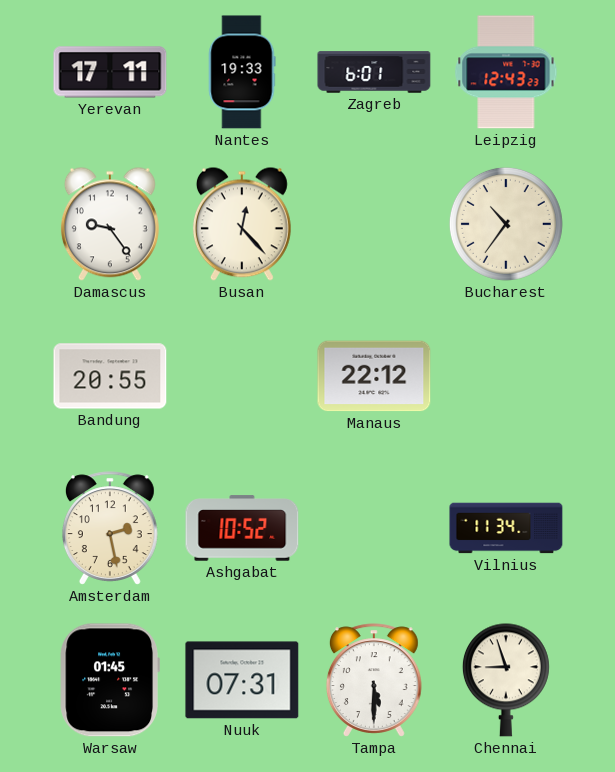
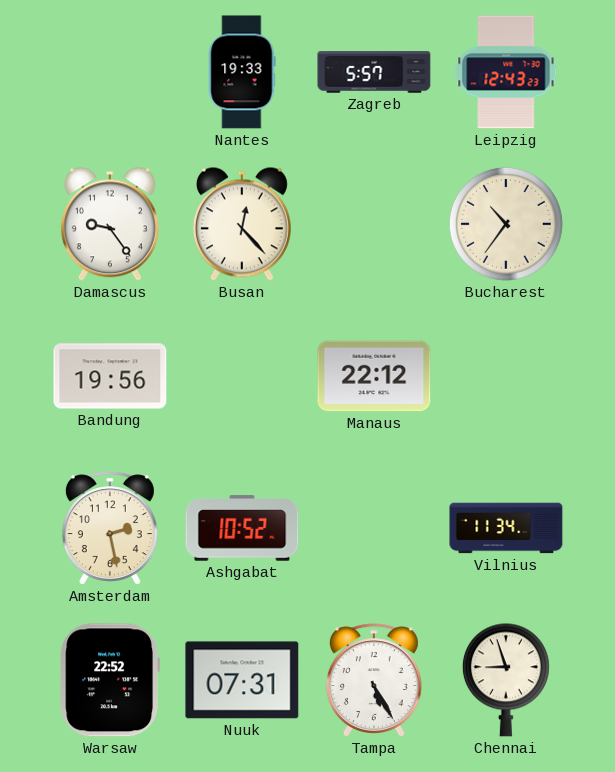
Yerevan: 17:11 -> none
Zagreb: 6:01 -> 5:57
Bandung: 20:55 -> 19:56
Warsaw: 01:45 -> 22:52
Tampa: 5:30 -> 5:25
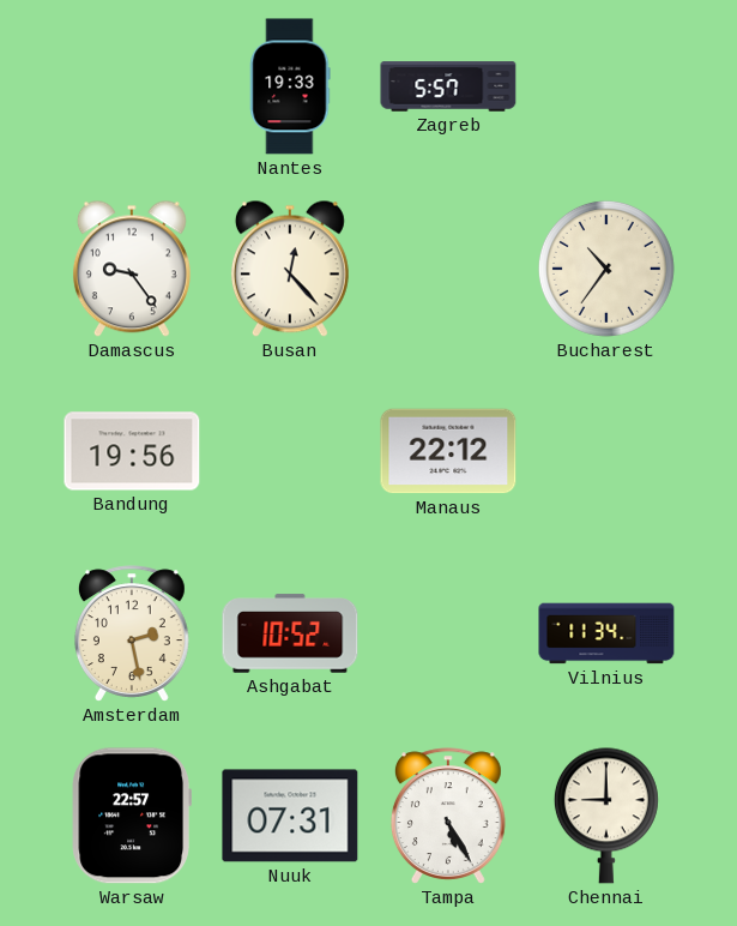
Leipzig: 12:43 -> none
Warsaw: 22:52 -> 22:57
Chennai: 8:57 -> 9:00
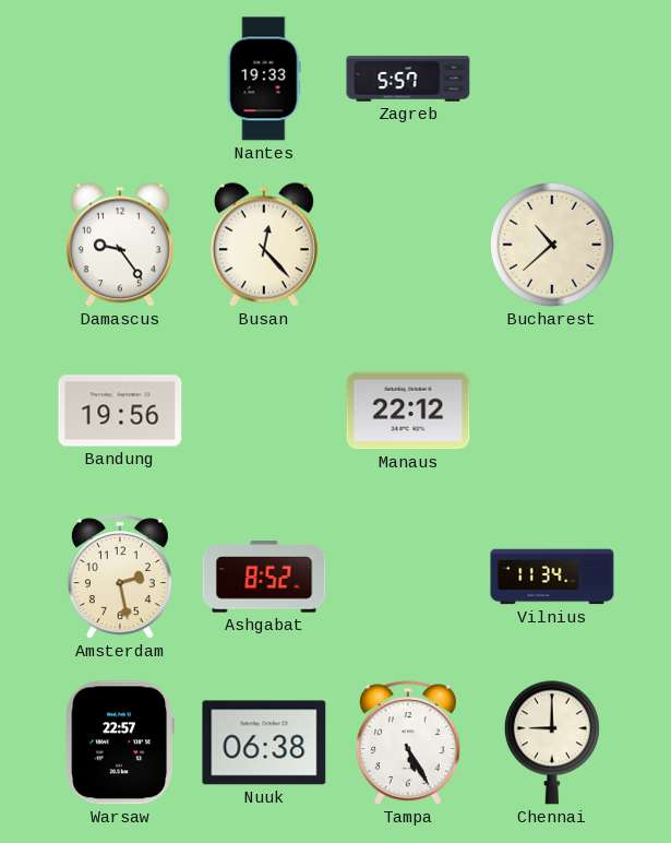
Bucharest: 10:36 -> 10:38
Ashgabat: 10:52 -> 8:52
Nuuk: 07:31 -> 06:38
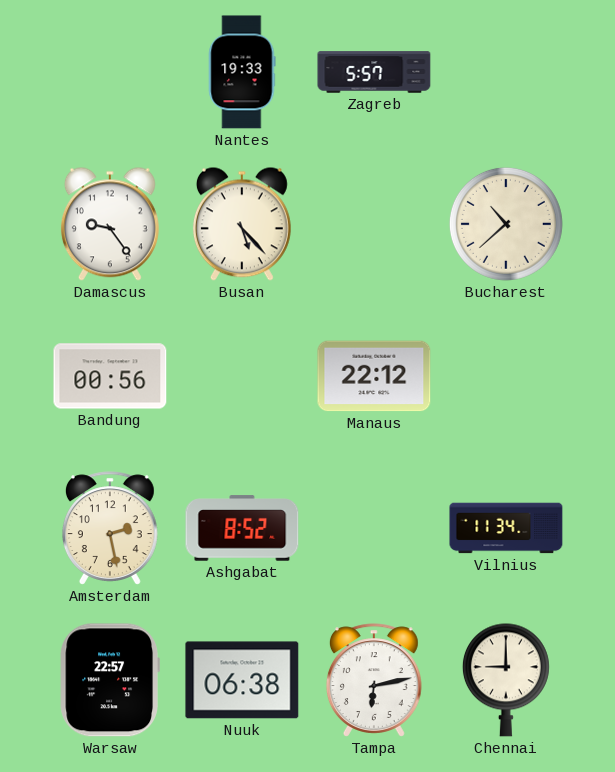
Busan: 12:23 -> 5:23
Bandung: 19:56 -> 00:56
Tampa: 5:25 -> 6:13
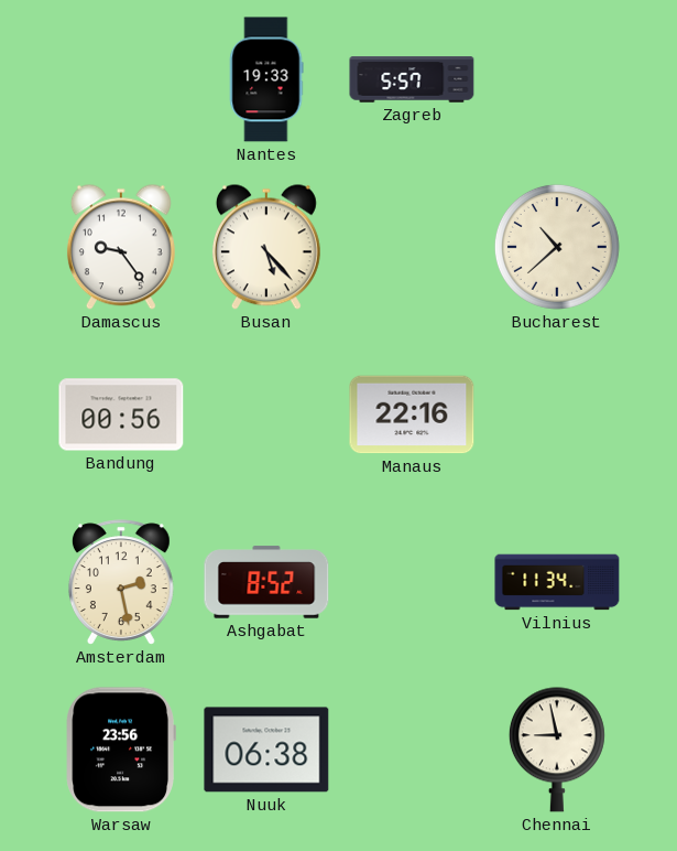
Manaus: 22:12 -> 22:16
Warsaw: 22:57 -> 23:56
Tampa: 6:13 -> none
Chennai: 9:00 -> 8:58
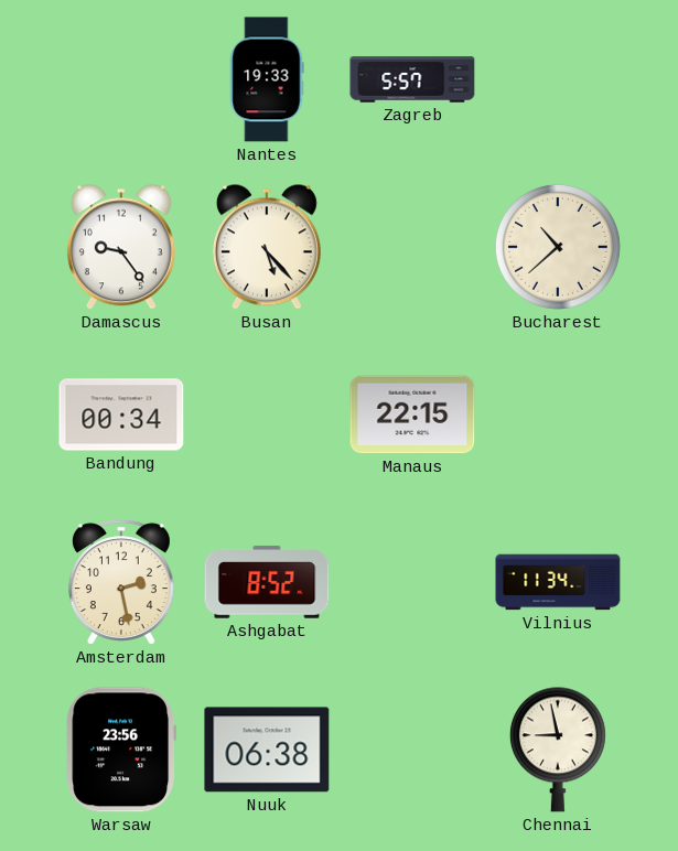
Bandung: 00:56 -> 00:34
Manaus: 22:16 -> 22:15
